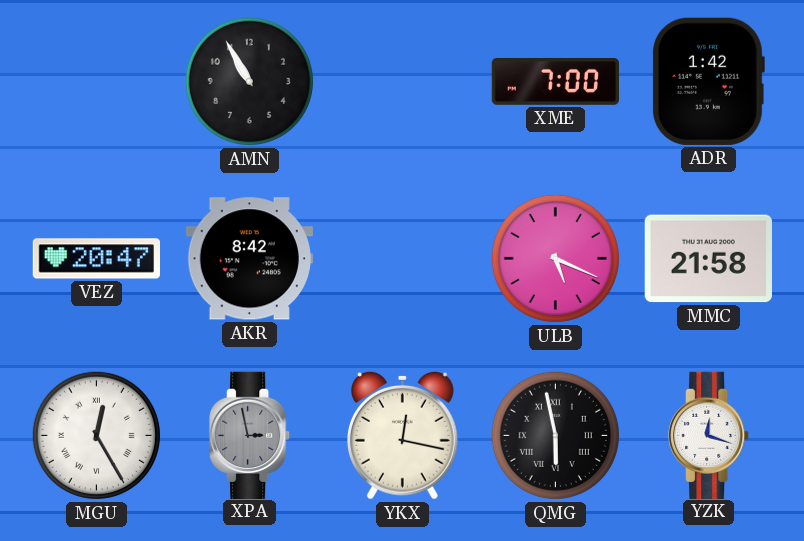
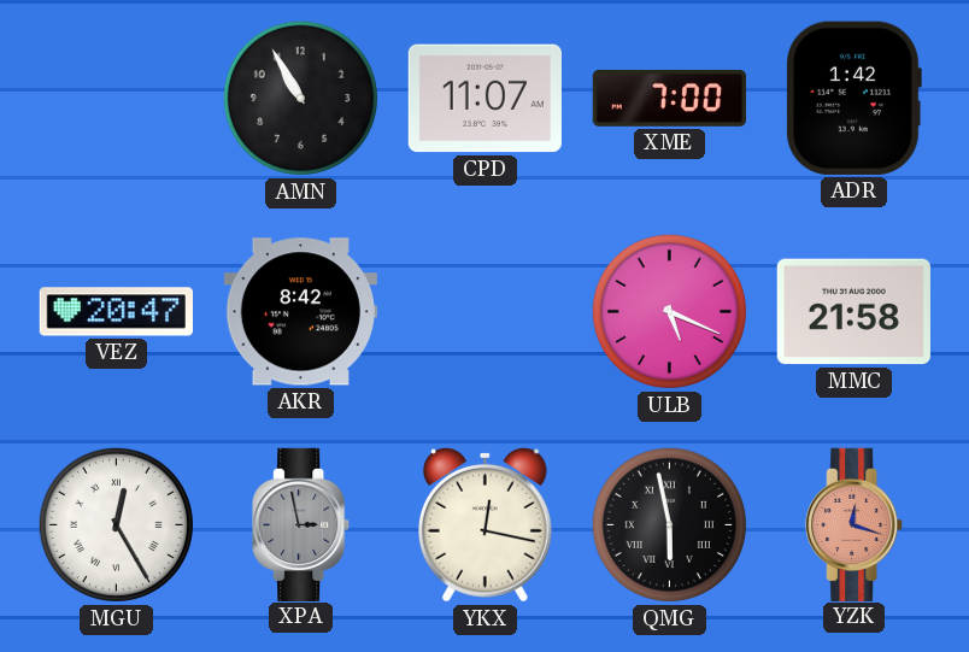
CPD: none -> 11:07
YZK dial: white -> salmon
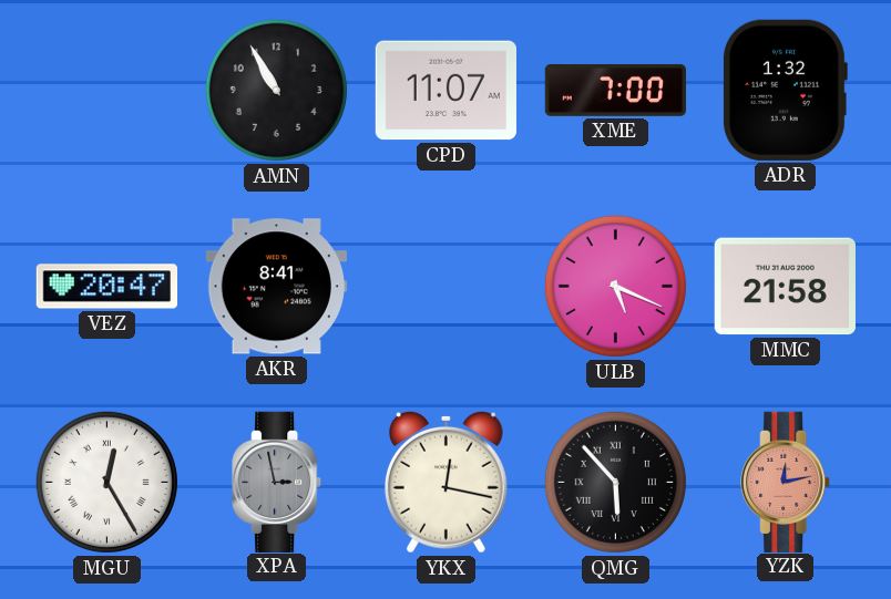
ADR: 1:42 -> 1:32
AKR: 8:42 -> 8:41
QMG: 5:58 -> 5:53
YZK: 12:18 -> 12:13
